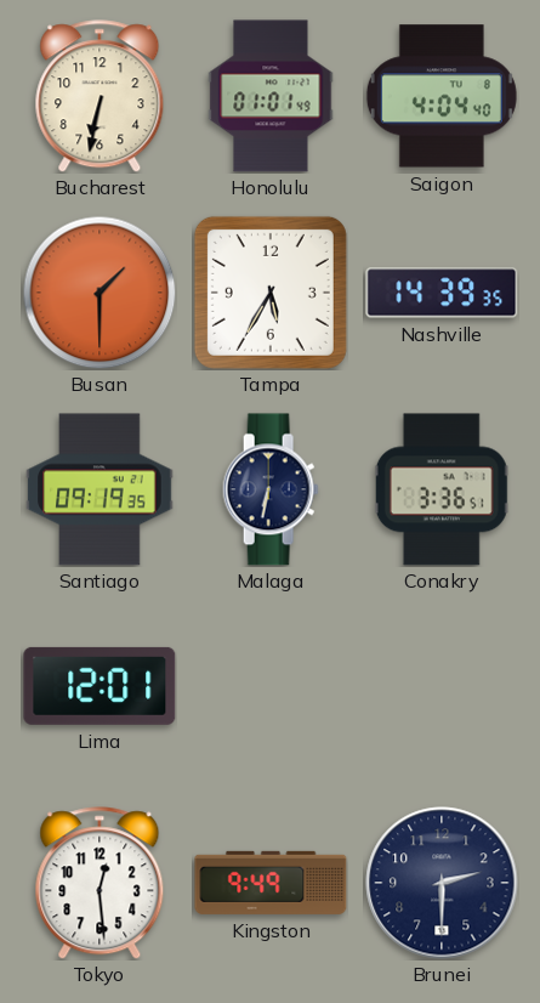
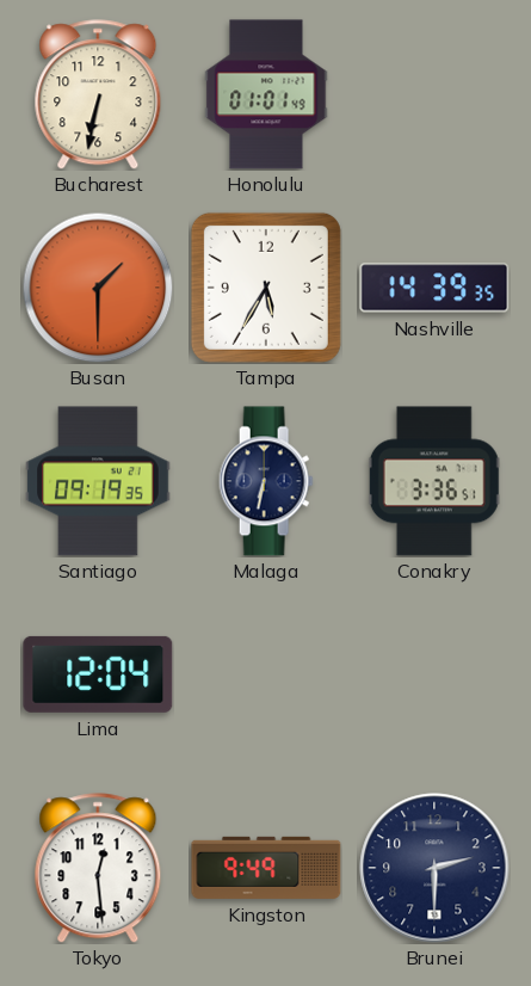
Saigon: 4:04 -> none
Lima: 12:01 -> 12:04
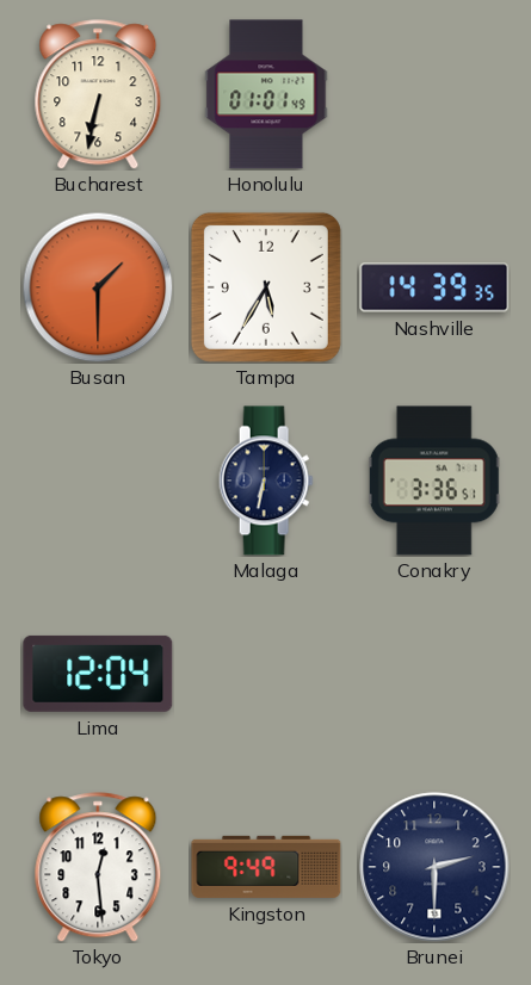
Santiago: 09:19 -> none
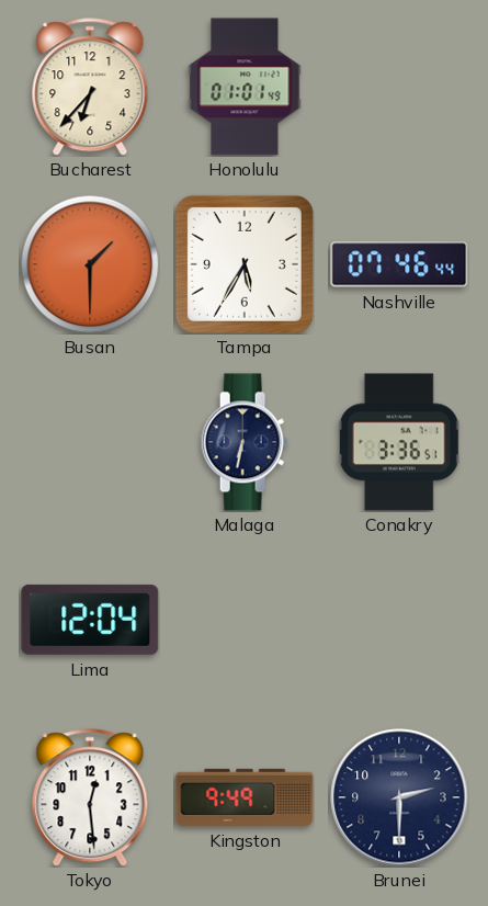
Bucharest: 6:32 -> 6:37
Nashville: 14:39 -> 07:46
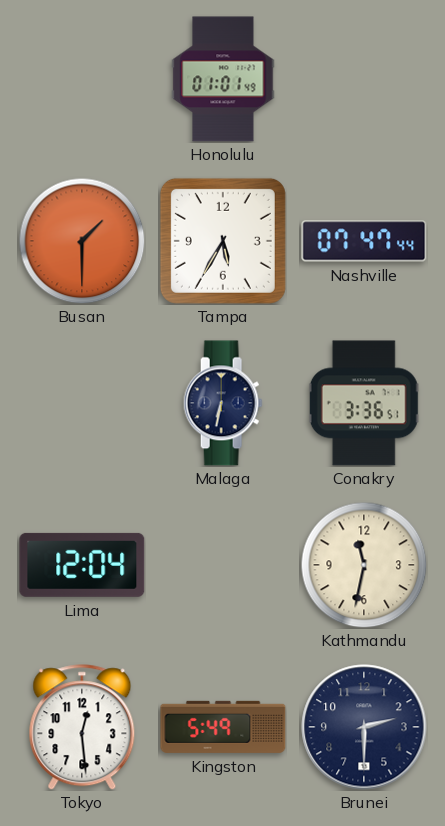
Bucharest: 6:37 -> none
Nashville: 07:46 -> 07:47
Kathmandu: none -> 11:32
Kingston: 9:49 -> 5:49
